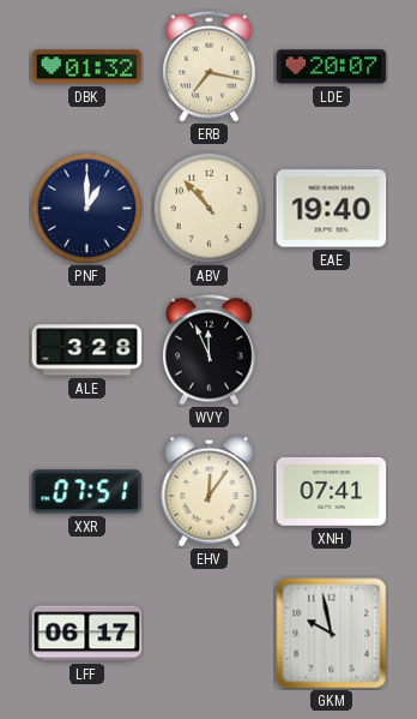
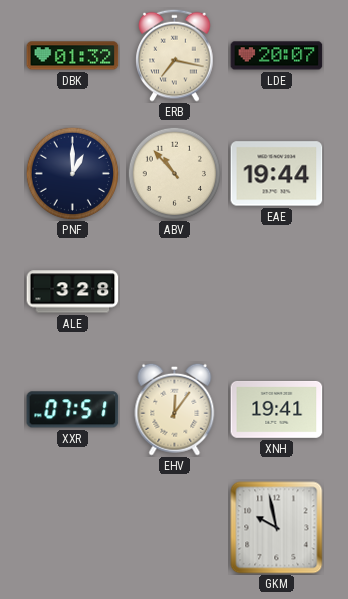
EAE: 19:40 -> 19:44
WVY: 11:56 -> none
XNH: 07:41 -> 19:41
LFF: 06:17 -> none
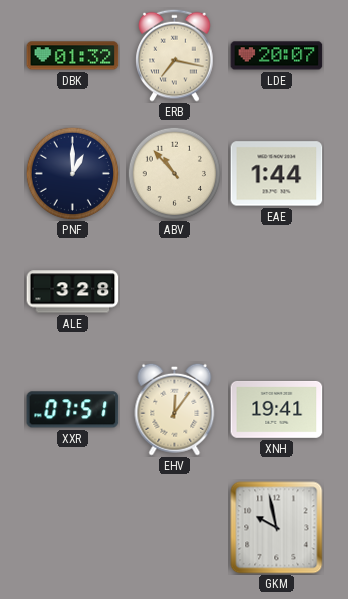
EAE: 19:44 -> 1:44
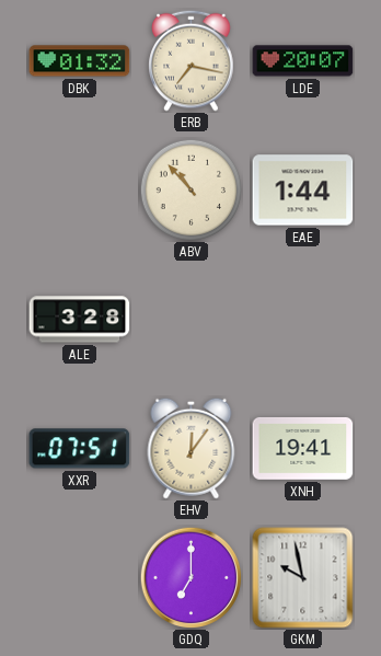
PNF: 1:00 -> none
GDQ: none -> 7:00
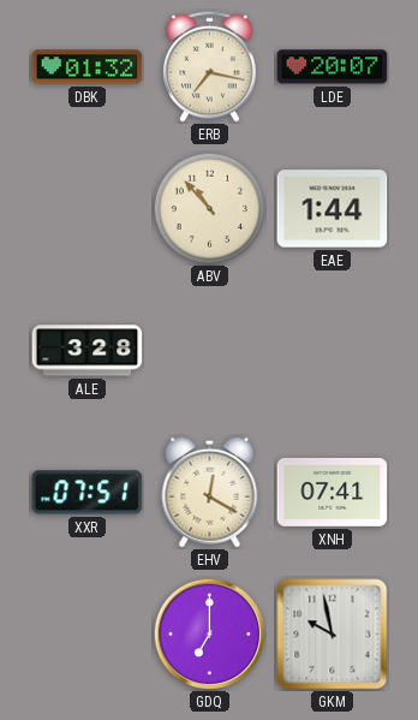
EHV: 12:06 -> 12:20
XNH: 19:41 -> 07:41
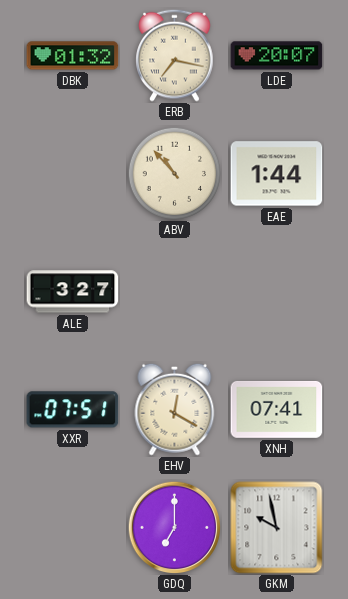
ALE: 3:28 -> 3:27
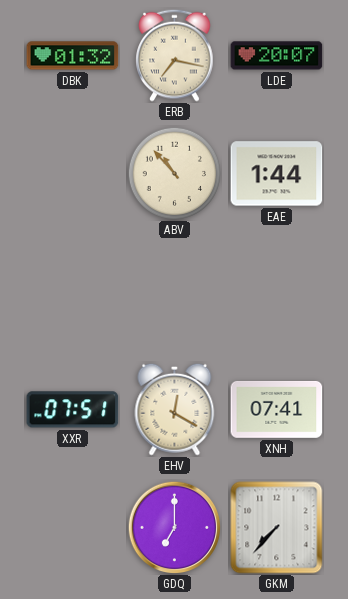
ALE: 3:27 -> none
GKM: 9:58 -> 7:37
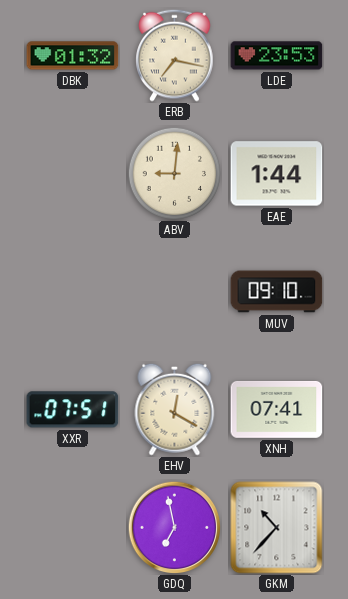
LDE: 20:07 -> 23:53
ABV: 10:53 -> 9:01
MUV: none -> 09:10
GDQ: 7:00 -> 6:58
GKM: 7:37 -> 10:37
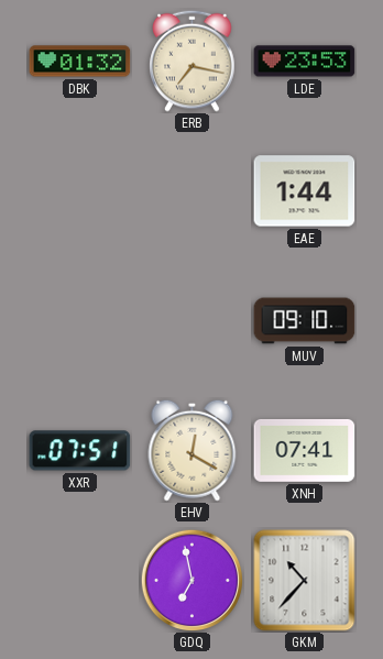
ABV: 9:01 -> none
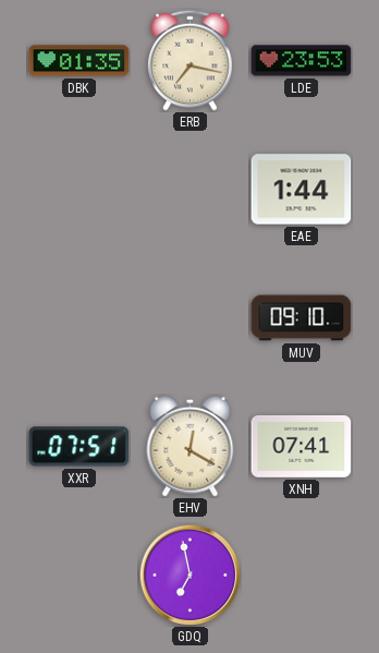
DBK: 01:32 -> 01:35
GKM: 10:37 -> none
